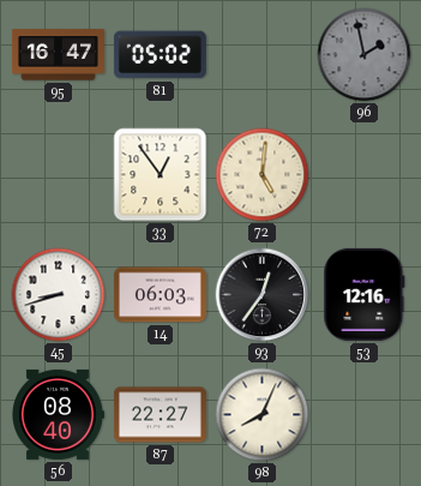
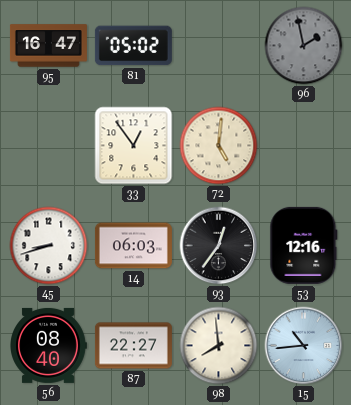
98: 8:04 -> 7:59
15: none -> 10:44
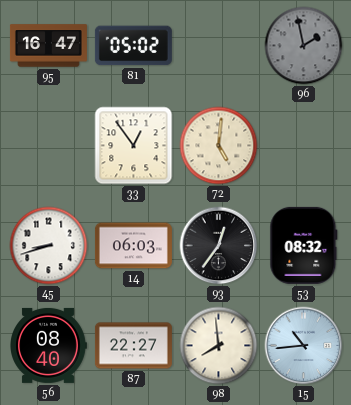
53: 12:16 -> 08:32
